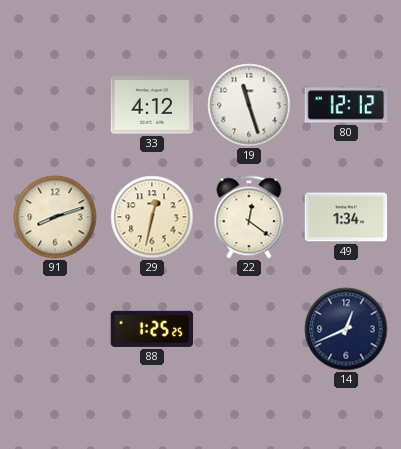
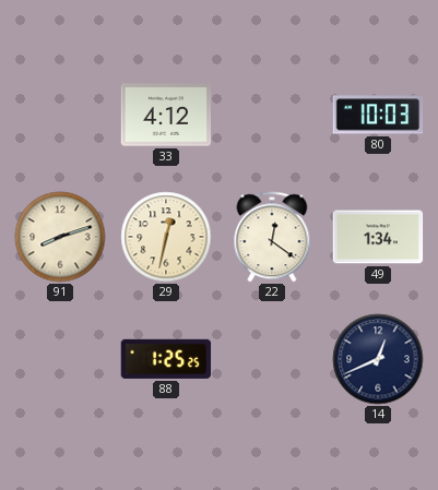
19: 11:27 -> none
80: 12:12 -> 10:03
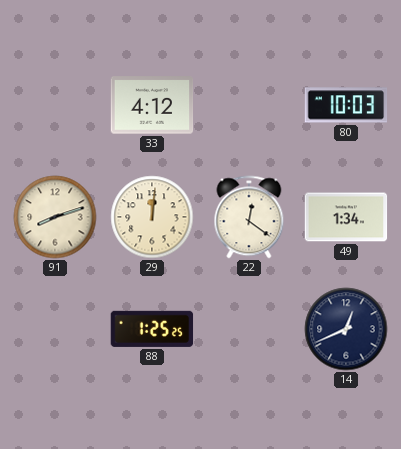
29: 12:32 -> 12:01
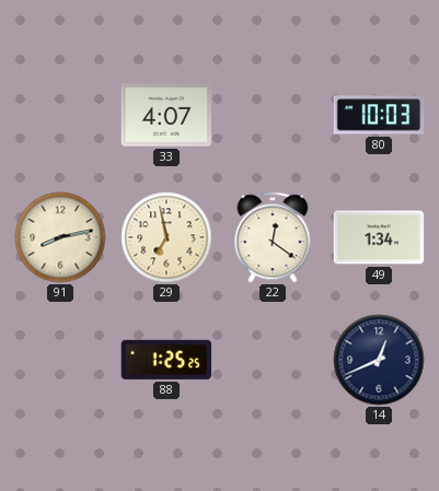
33: 4:12 -> 4:07
91: 8:12 -> 8:13
29: 12:01 -> 6:58
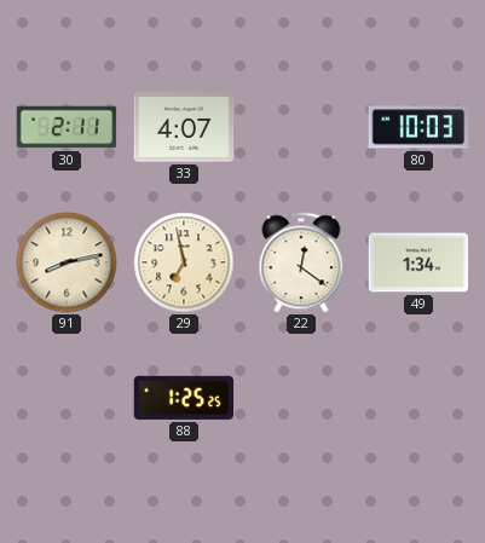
30: none -> 2:11
14: 12:41 -> none
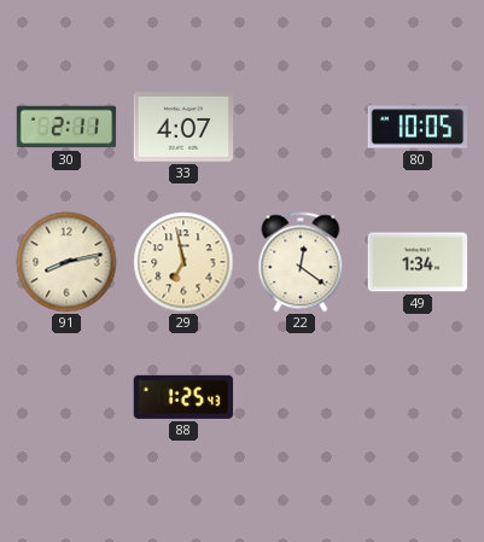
80: 10:03 -> 10:05
88: 1:25:25 -> 1:25:43
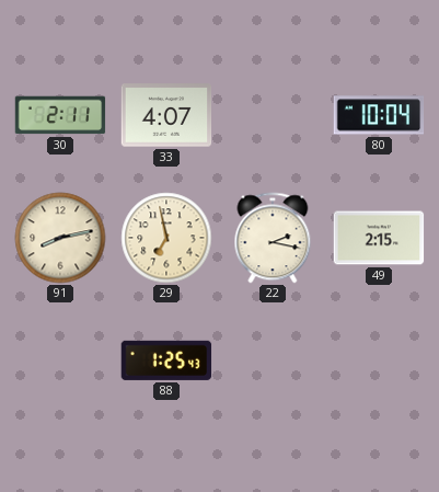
80: 10:05 -> 10:04
22: 12:21 -> 2:17
49: 1:34 -> 2:15
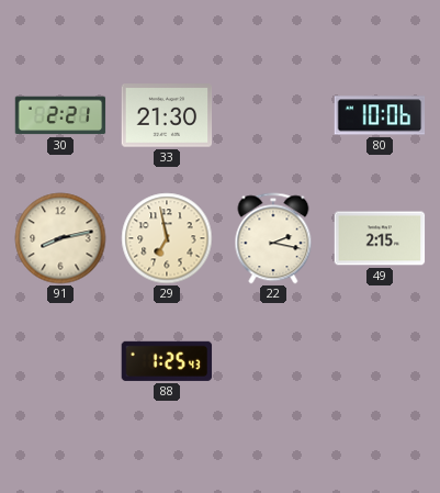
30: 2:11 -> 2:21
33: 4:07 -> 21:30
80: 10:04 -> 10:06
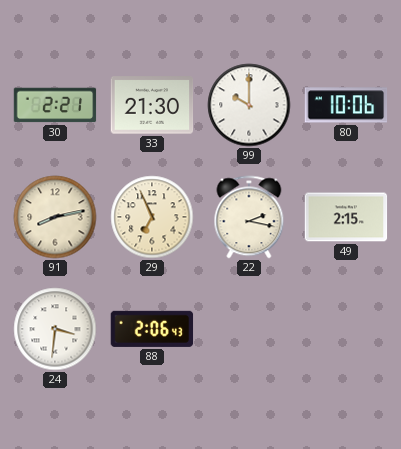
99: none -> 10:00
29: 6:58 -> 6:56
24: none -> 3:31
88: 1:25 -> 2:06
